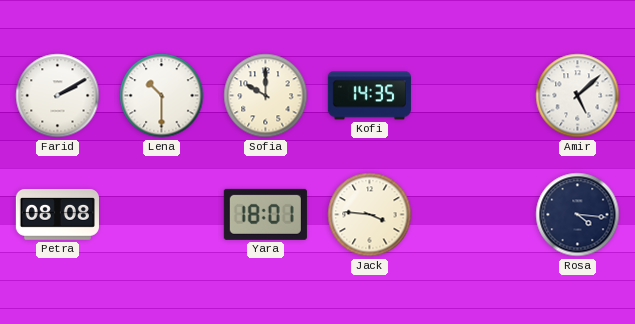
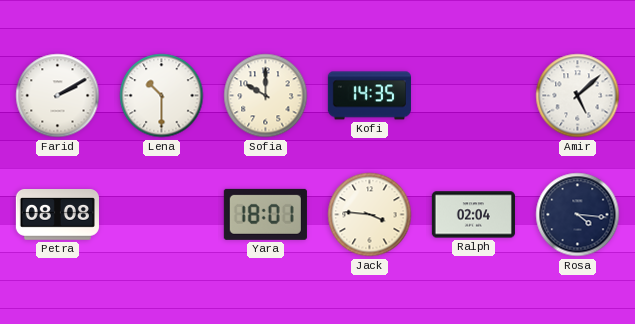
Ralph: none -> 02:04
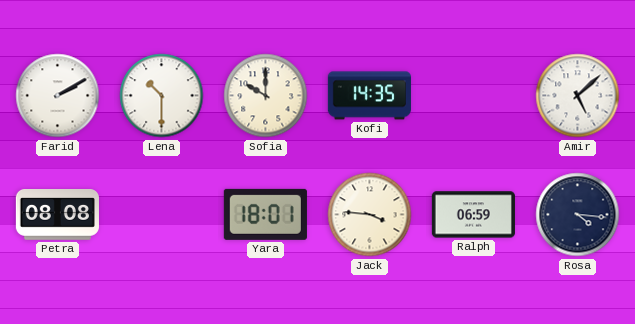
Ralph: 02:04 -> 06:59
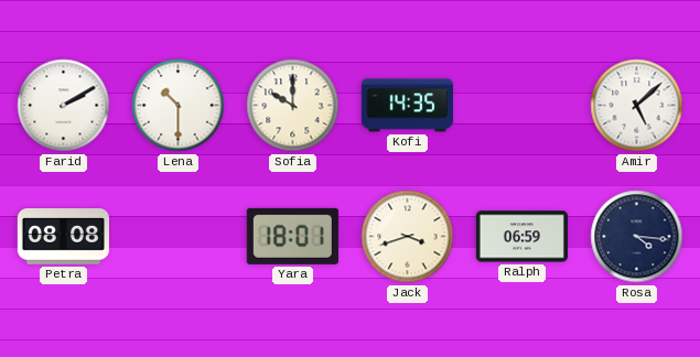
Jack: 3:46 -> 3:42
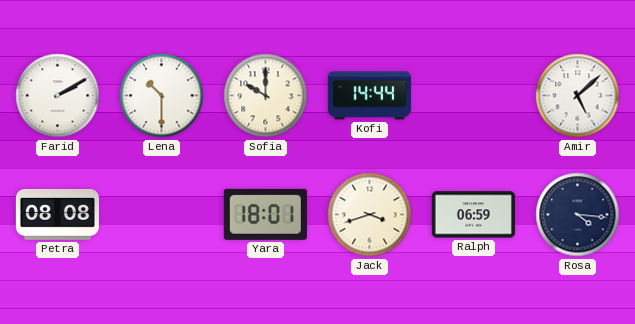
Kofi: 14:35 -> 14:44
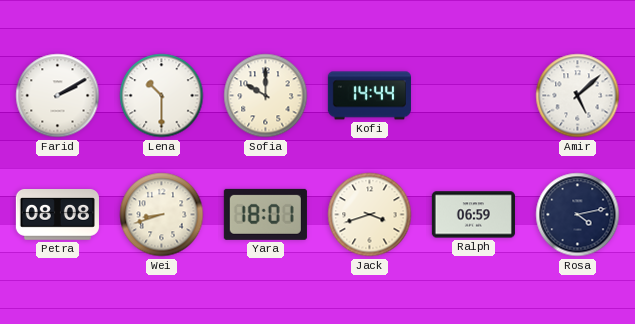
Wei: none -> 8:42
Rosa: 4:16 -> 4:13
